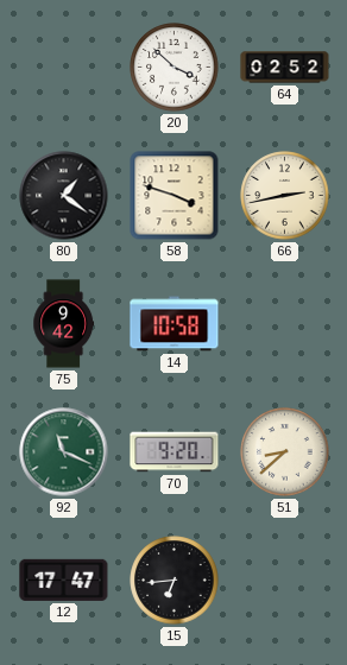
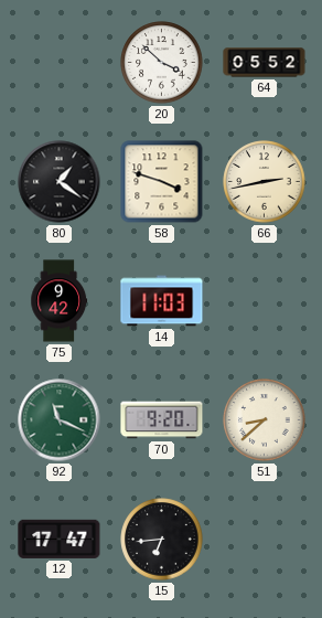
64: 02:52 -> 05:52
14: 10:58 -> 11:03
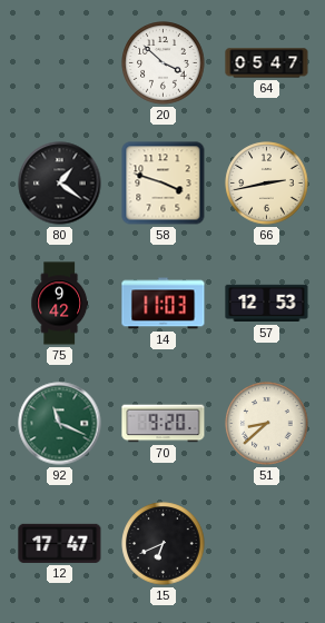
64: 05:52 -> 05:47
57: none -> 12:53
15: 6:44 -> 6:41
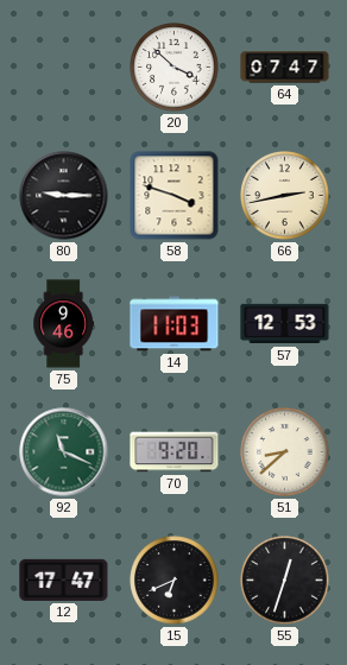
64: 05:47 -> 07:47
80: 1:21 -> 9:15
75: 9:42 -> 9:46
55: none -> 12:33
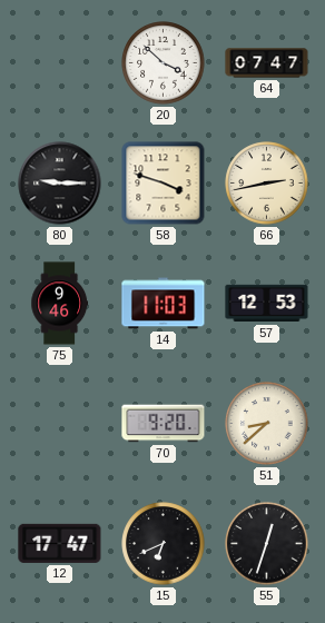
92: 11:19 -> none
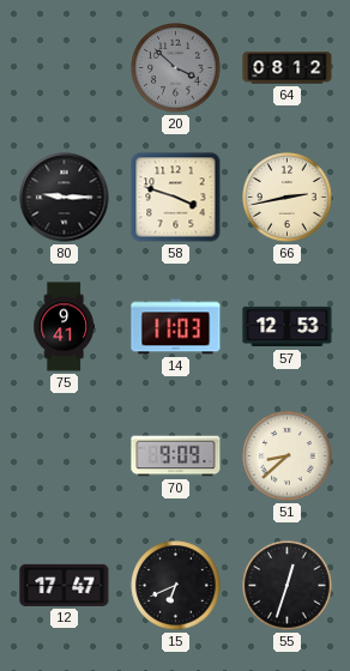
20 dial: white -> grey
64: 07:47 -> 08:12
75: 9:46 -> 9:41
70: 9:20 -> 9:09
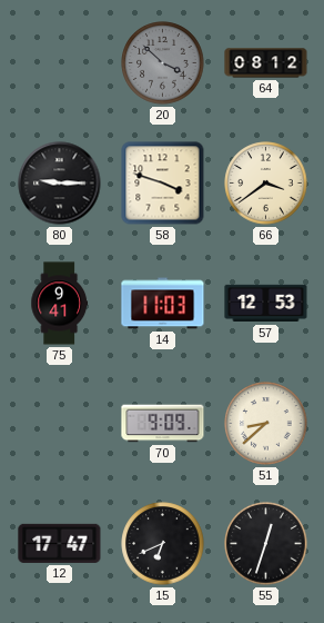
66: 2:43 -> 3:39
